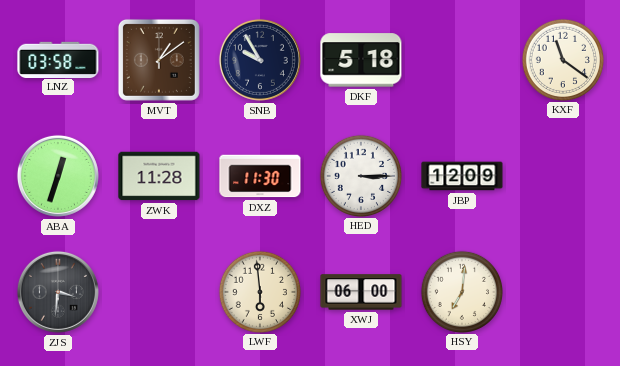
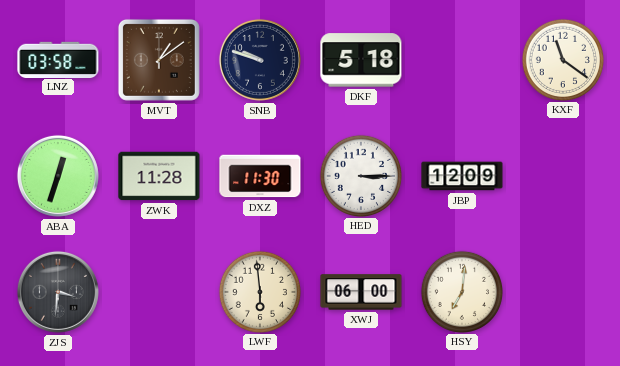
SNB: 9:55 -> 9:48
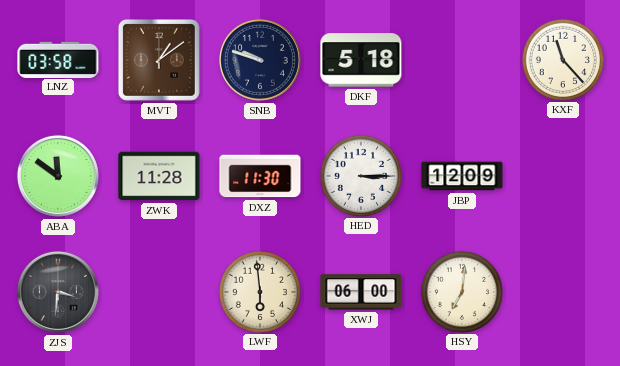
KXF: 11:21 -> 11:23
ABA: 12:33 -> 11:51
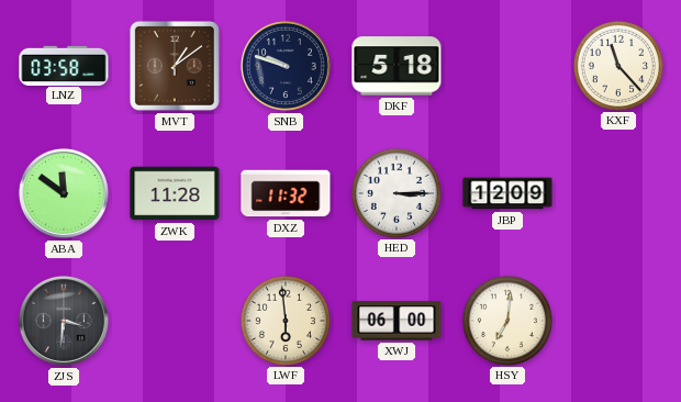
DXZ: 11:30 -> 11:32
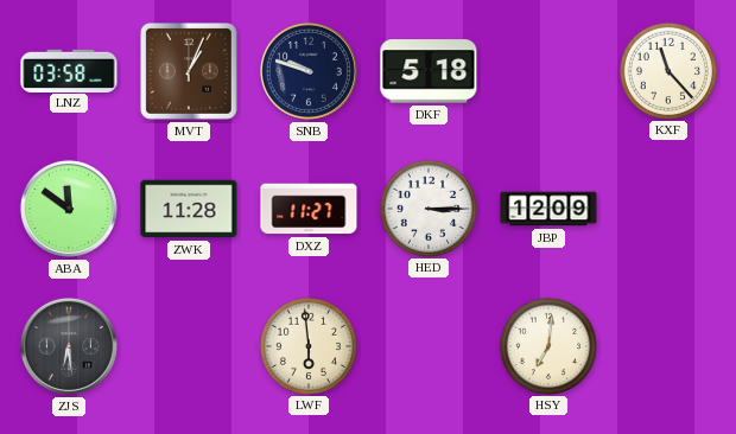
MVT: 1:09 -> 1:04
DXZ: 11:32 -> 11:27
ZJS: 3:31 -> 6:29
XWJ: 06:00 -> none
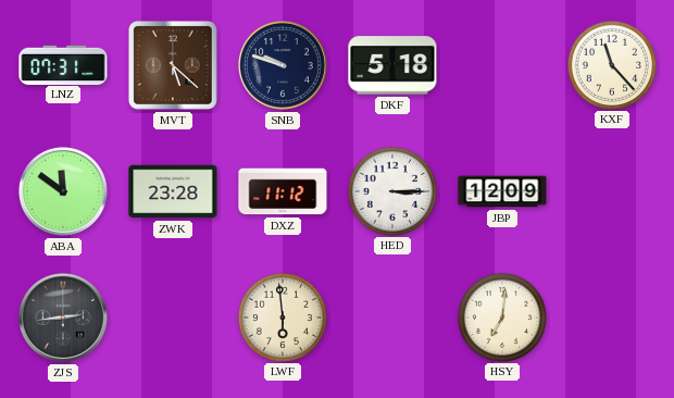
LNZ: 03:58 -> 07:31
MVT: 1:04 -> 5:22
ZWK: 11:28 -> 23:28
DXZ: 11:27 -> 11:12
ZJS: 6:29 -> 2:44
